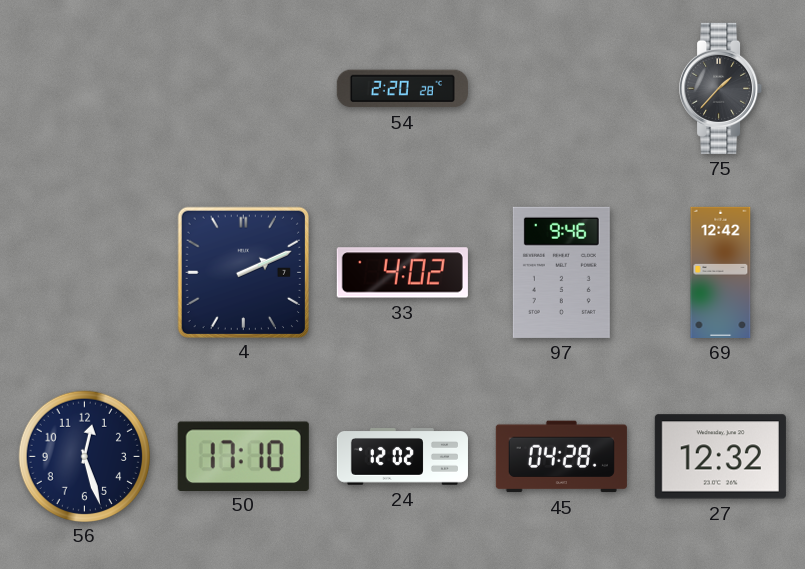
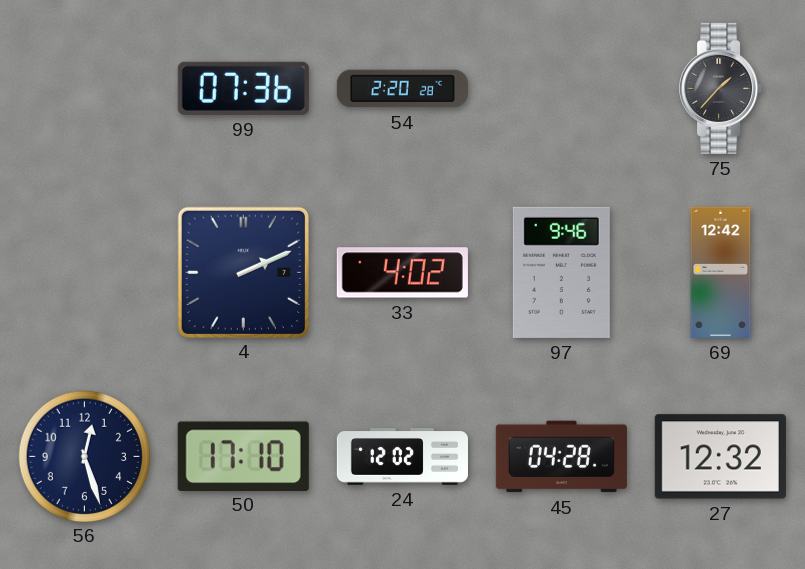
99: none -> 07:36
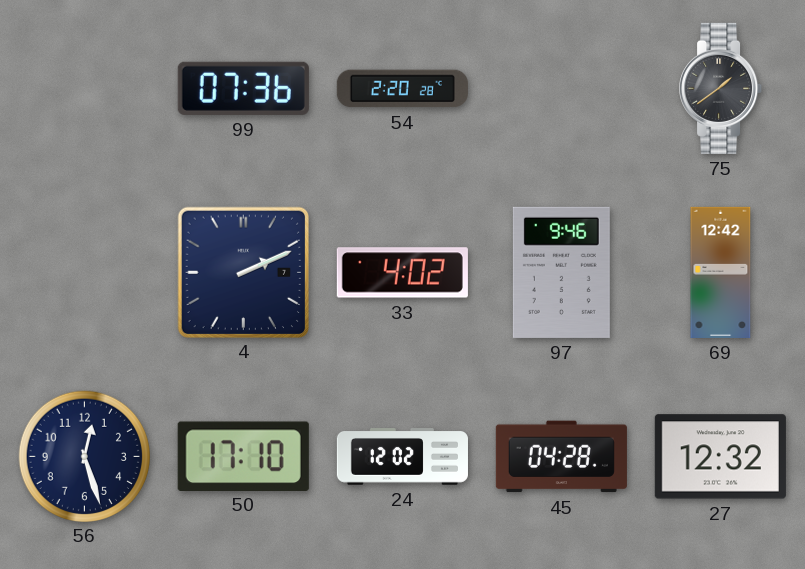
75: 1:37 -> 1:39
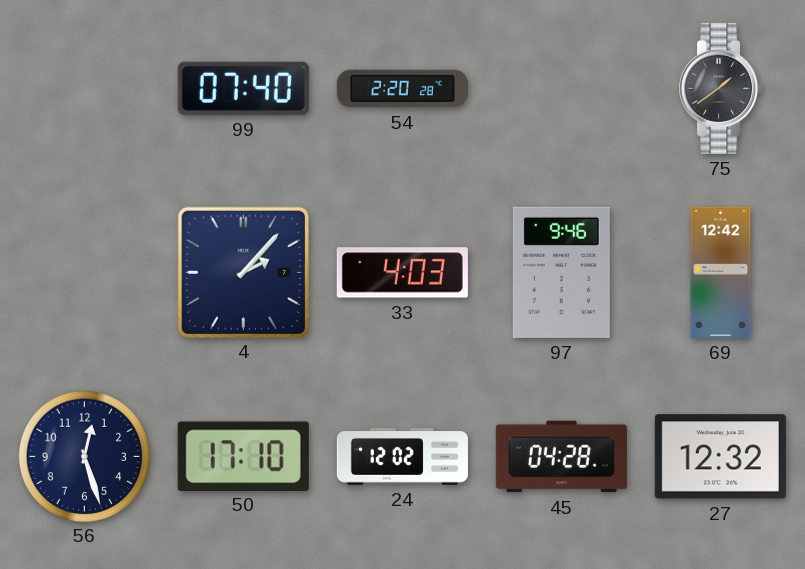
99: 07:36 -> 07:40
4: 2:11 -> 2:07
33: 4:02 -> 4:03
